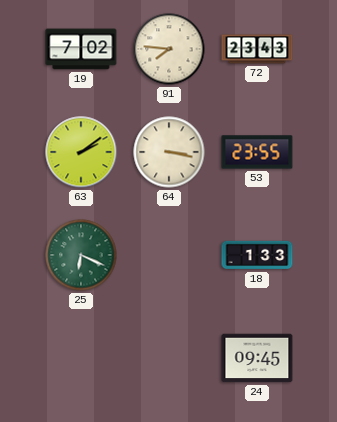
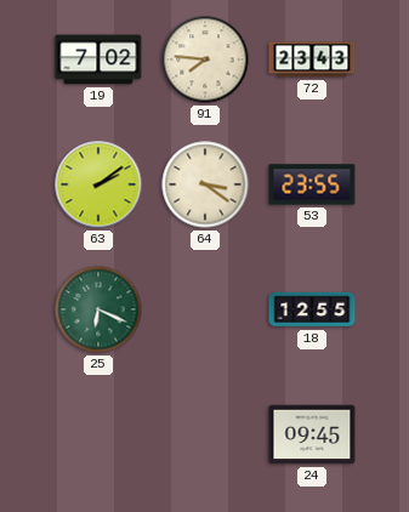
64: 3:17 -> 3:21
18: 1:33 -> 12:55
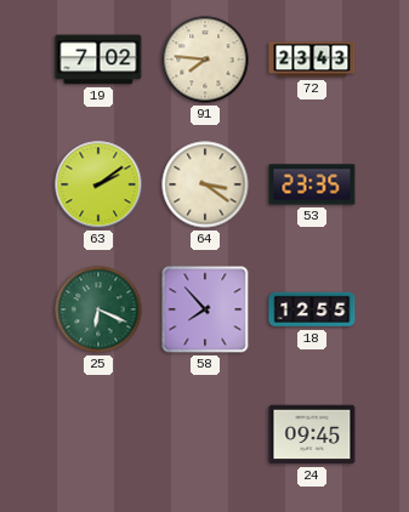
53: 23:55 -> 23:35
58: none -> 7:53
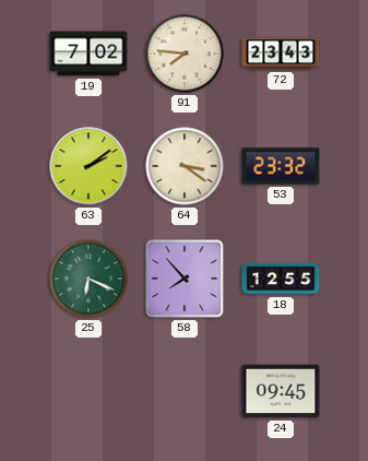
53: 23:35 -> 23:32
